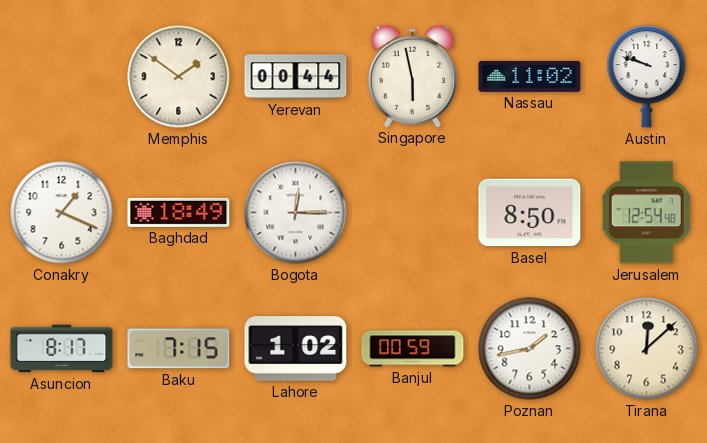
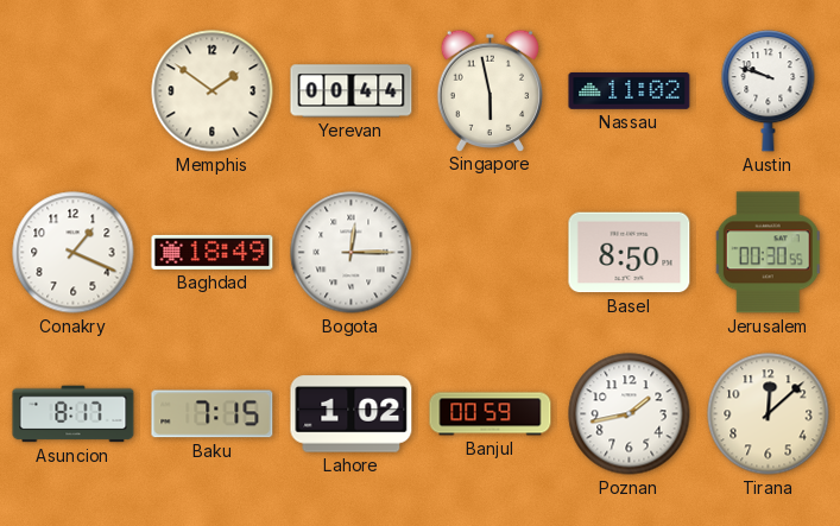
Jerusalem: 12:54 -> 00:30
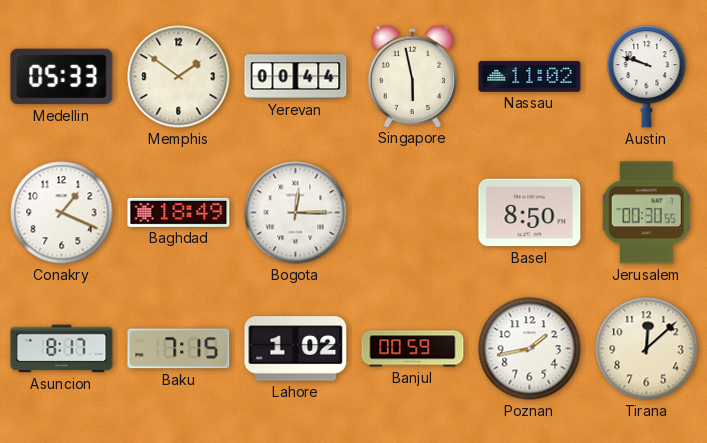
Medellin: none -> 05:33
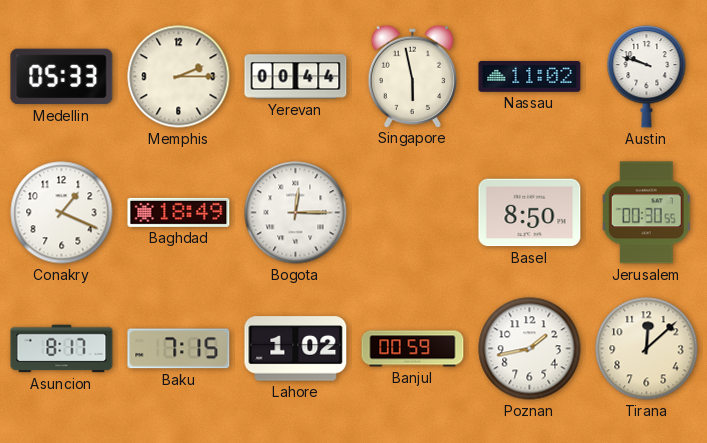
Memphis: 1:51 -> 2:15
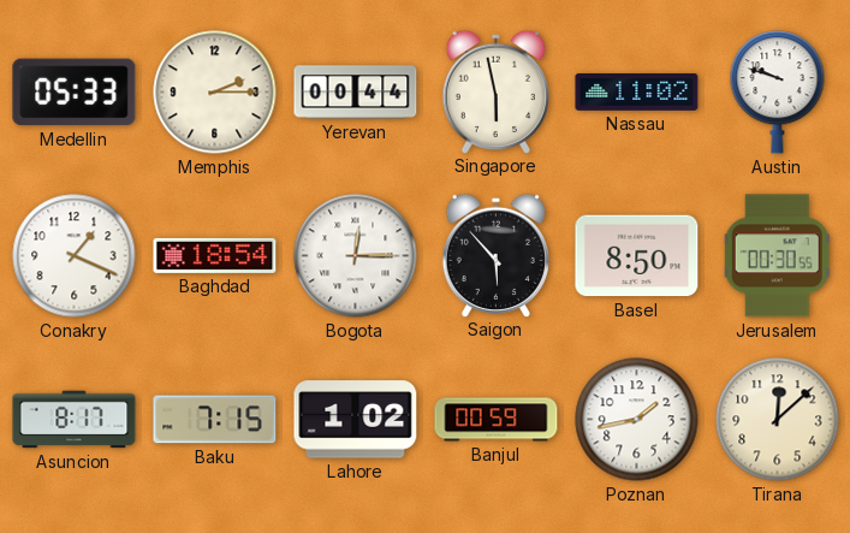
Baghdad: 18:49 -> 18:54
Saigon: none -> 5:53
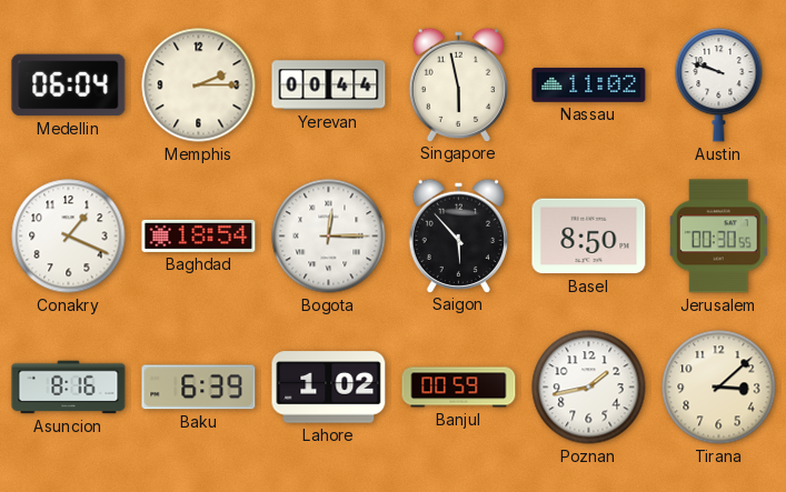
Medellin: 05:33 -> 06:04
Asuncion: 8:17 -> 8:16
Baku: 7:15 -> 6:39
Tirana: 12:08 -> 3:08
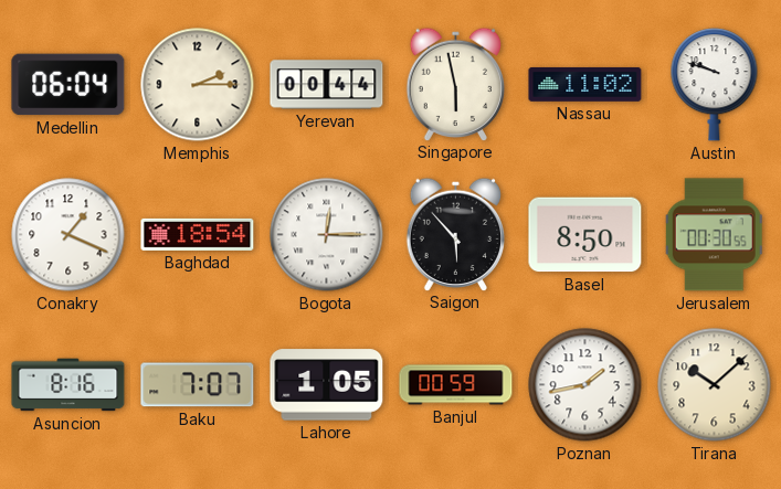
Baku: 6:39 -> 7:07
Lahore: 1:02 -> 1:05
Tirana: 3:08 -> 10:08
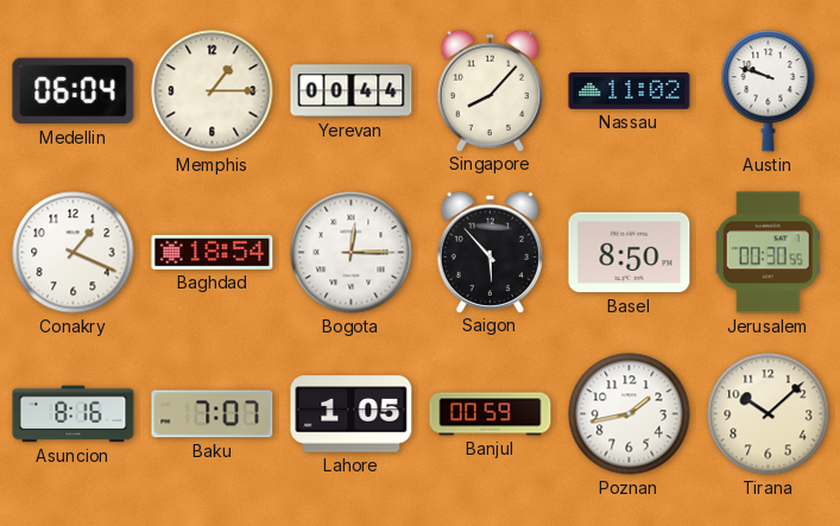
Memphis: 2:15 -> 1:15
Singapore: 5:58 -> 8:07
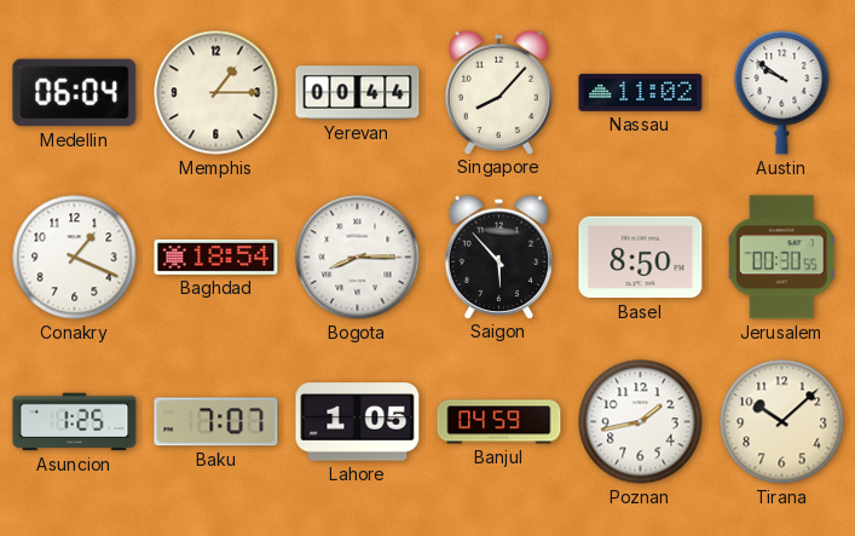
Austin: 9:48 -> 9:51
Bogota: 12:15 -> 8:15
Asuncion: 8:16 -> 1:25
Banjul: 00:59 -> 04:59
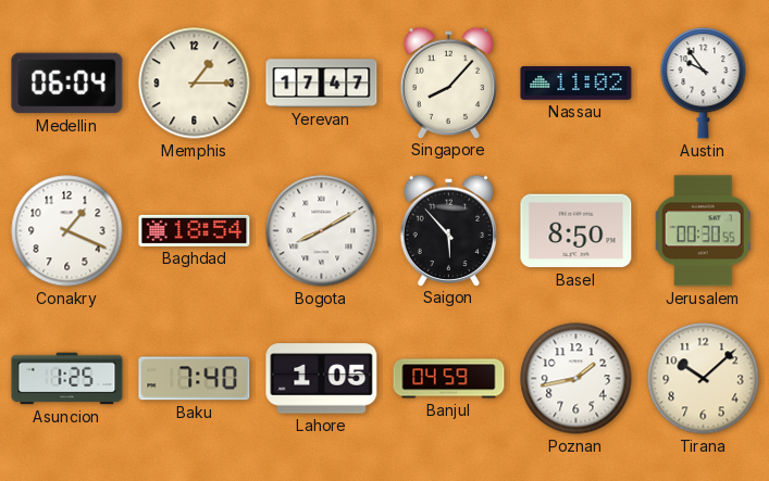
Yerevan: 00:44 -> 17:47
Austin: 9:51 -> 9:54
Bogota: 8:15 -> 8:10
Baku: 7:07 -> 7:40
